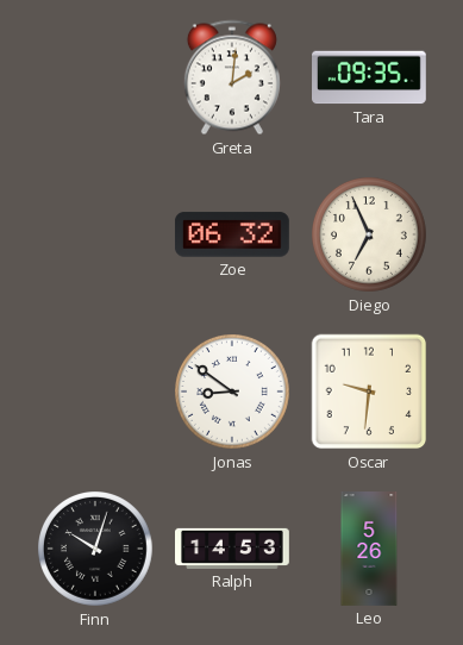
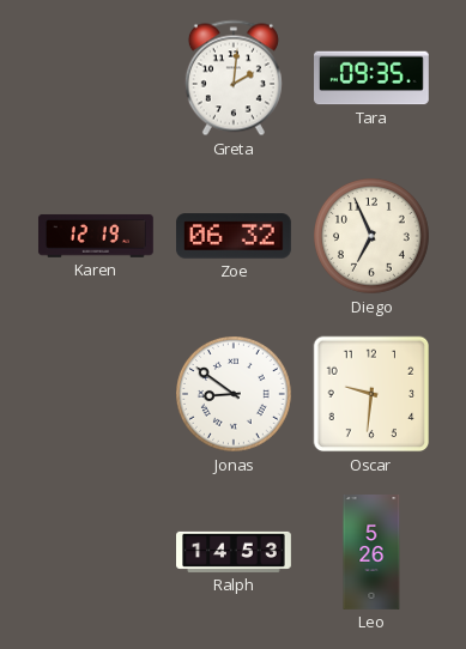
Karen: none -> 12:19
Finn: 10:03 -> none
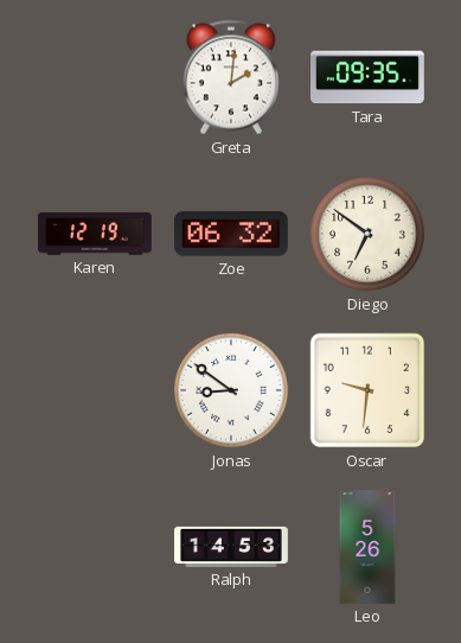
Diego: 6:56 -> 6:51
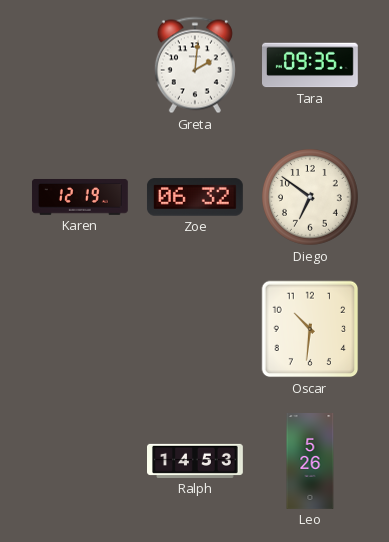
Jonas: 8:51 -> none
Oscar: 9:31 -> 10:31
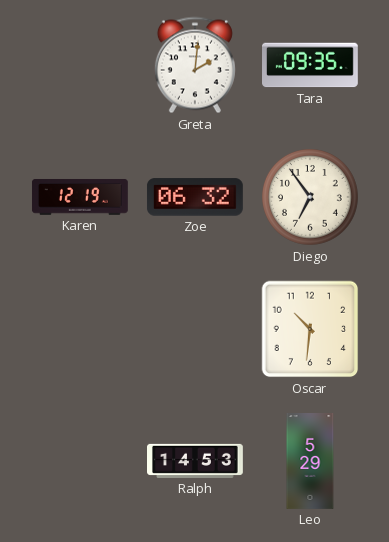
Diego: 6:51 -> 6:54
Leo: 5:26 -> 5:29
